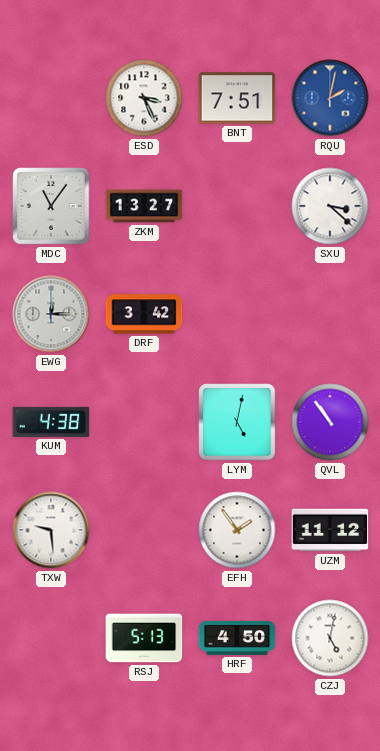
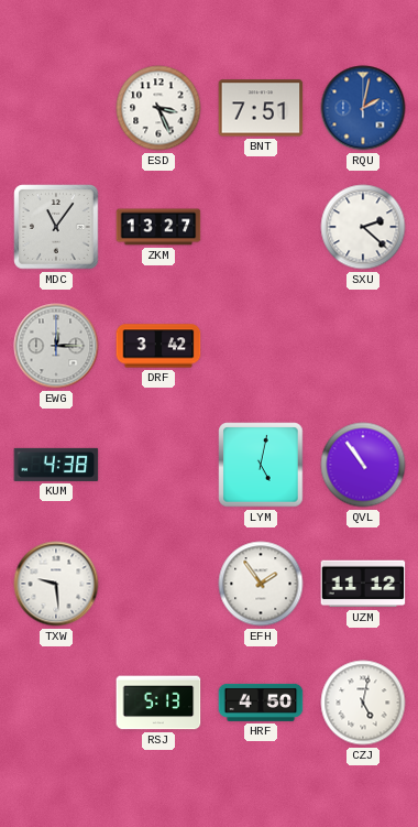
SXU: 3:22 -> 2:22
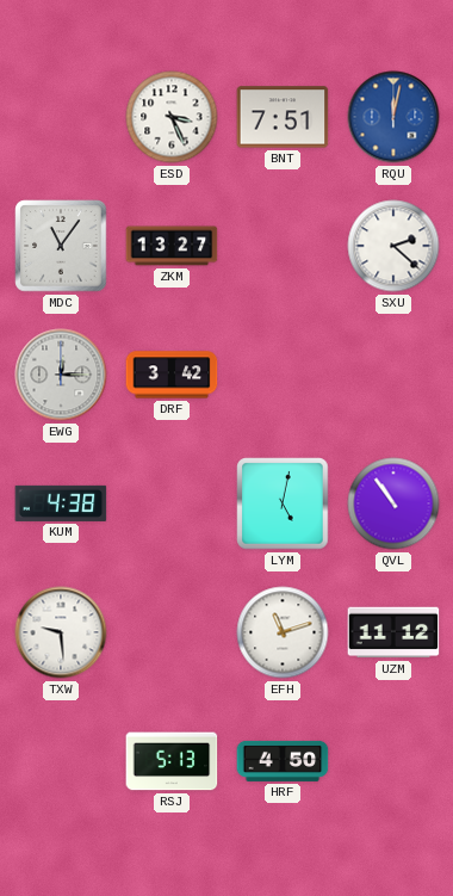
RQU: 2:02 -> 12:02
EFH: 1:54 -> 11:12
CZJ: 5:02 -> none
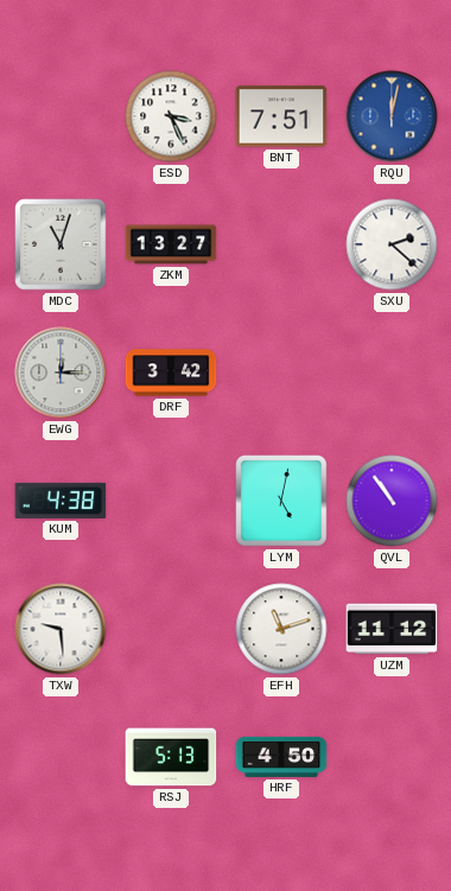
MDC: 11:06 -> 11:03
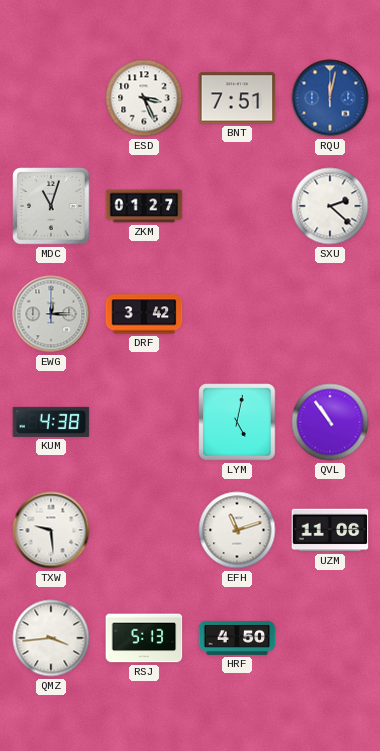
ZKM: 13:27 -> 01:27
UZM: 11:12 -> 11:06
QMZ: none -> 3:44
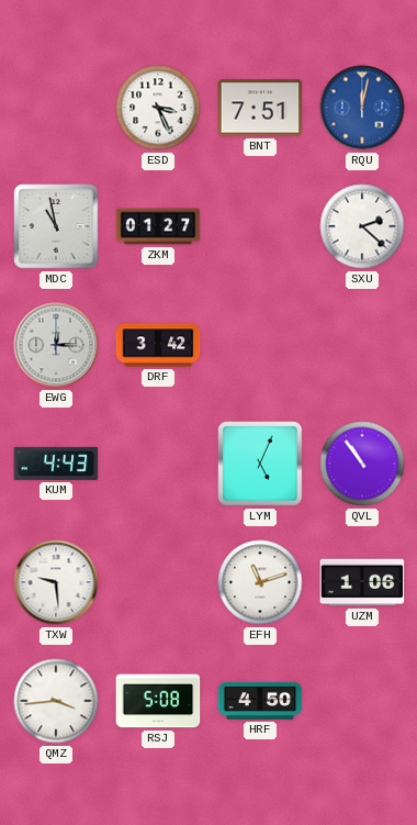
MDC: 11:03 -> 10:58
KUM: 4:38 -> 4:43
LYM: 5:02 -> 5:04
UZM: 11:06 -> 1:06
RSJ: 5:13 -> 5:08
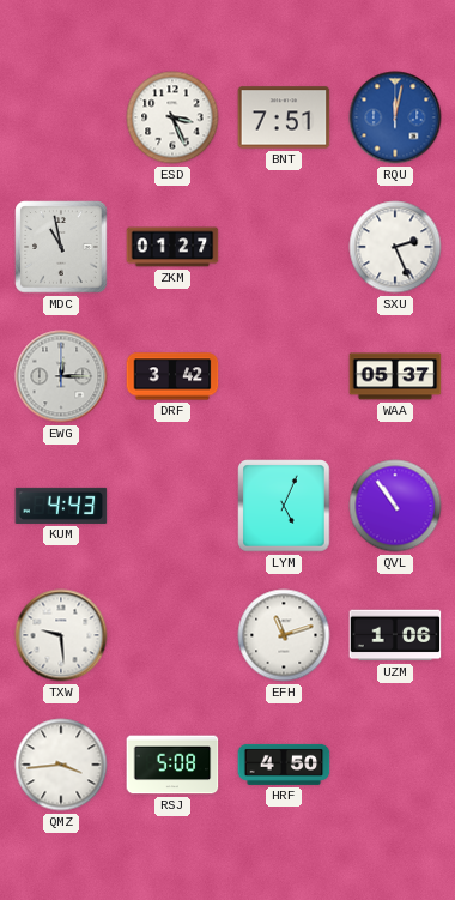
SXU: 2:22 -> 2:26
WAA: none -> 05:37
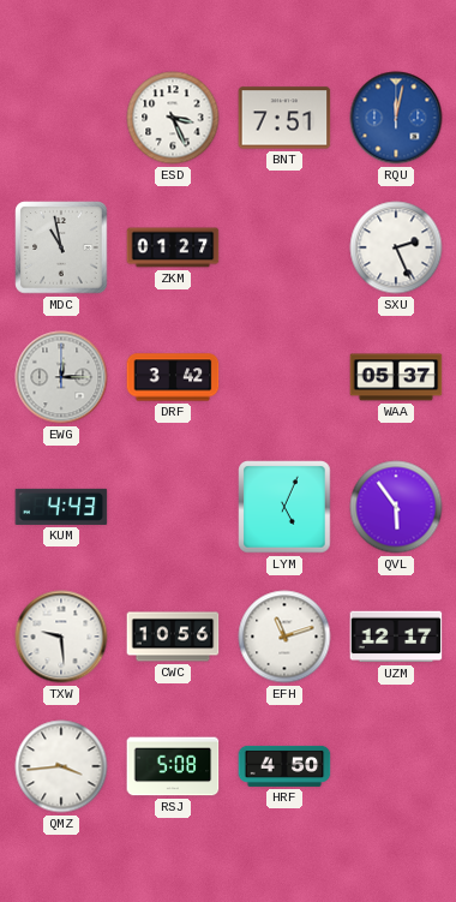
QVL: 10:54 -> 5:54
CWC: none -> 10:56
UZM: 1:06 -> 12:17
